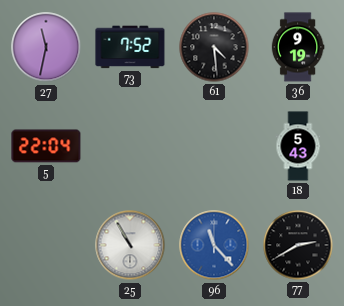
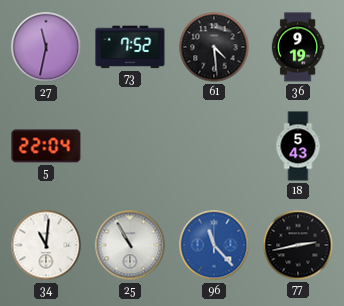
34: none -> 11:01
77: 2:40 -> 2:43
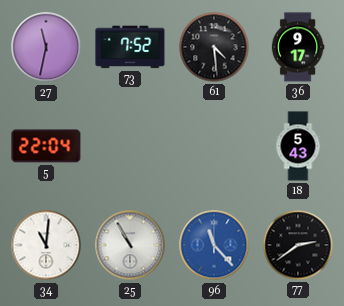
36: 9:19 -> 9:17
77: 2:43 -> 2:39
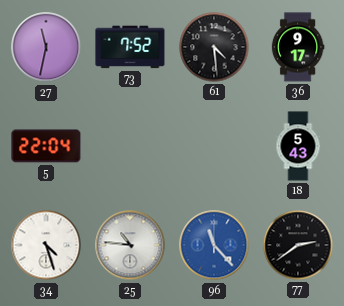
34: 11:01 -> 4:27
25: 10:55 -> 10:46
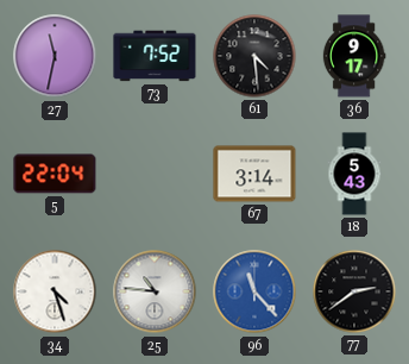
67: none -> 3:14
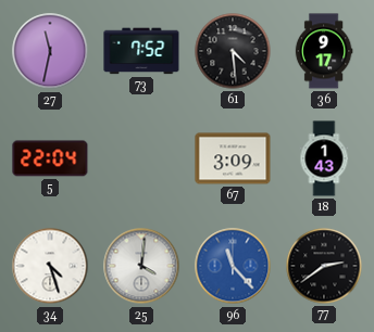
67: 3:14 -> 3:09
18: 5:43 -> 1:43
25: 10:46 -> 4:01
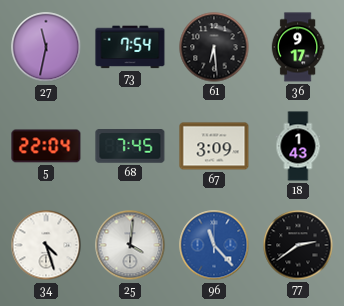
73: 7:52 -> 7:54
61: 4:29 -> 6:29
68: none -> 7:45
